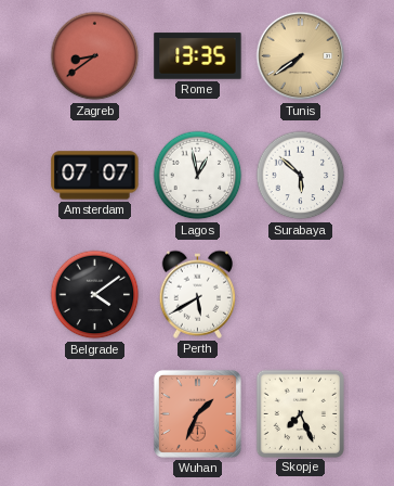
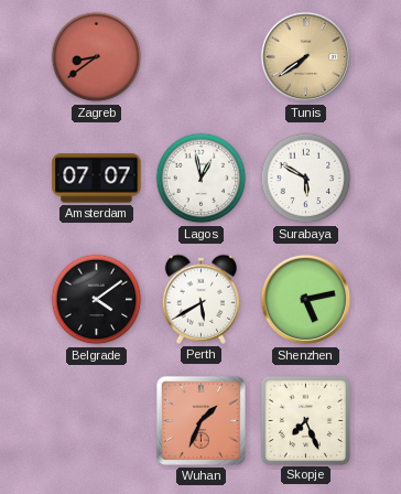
Rome: 13:35 -> none
Surabaya: 5:52 -> 5:50
Shenzhen: none -> 5:13
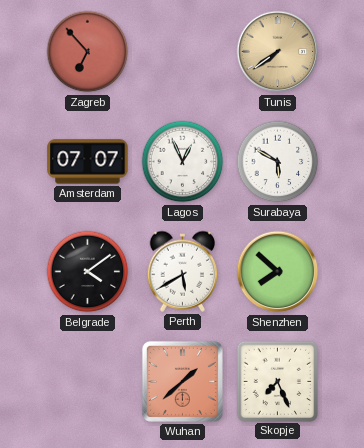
Zagreb: 8:39 -> 6:53
Lagos: 12:58 -> 12:56
Shenzhen: 5:13 -> 7:52
Wuhan: 1:34 -> 1:38
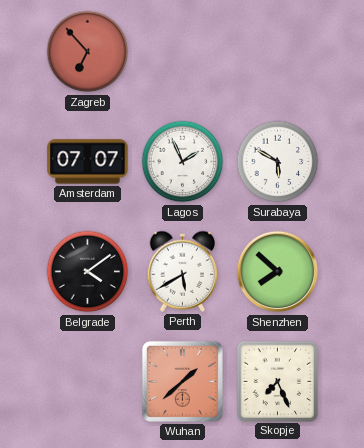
Tunis: 7:39 -> none
Lagos: 12:56 -> 1:56
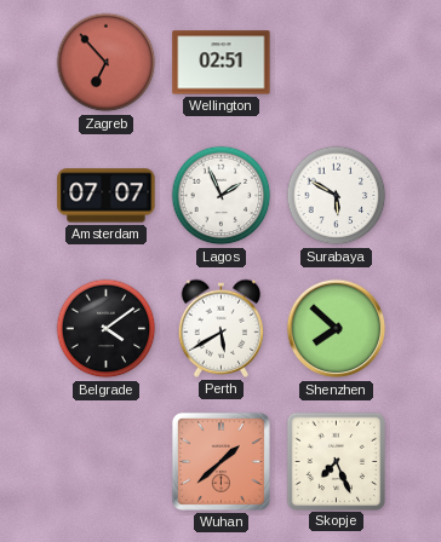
Wellington: none -> 02:51
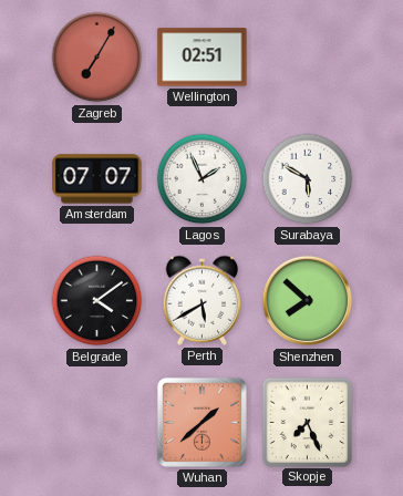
Zagreb: 6:53 -> 7:05
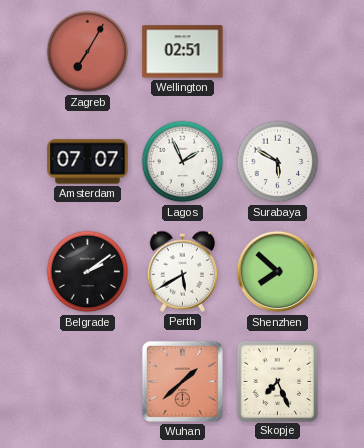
Belgrade: 4:09 -> 2:09
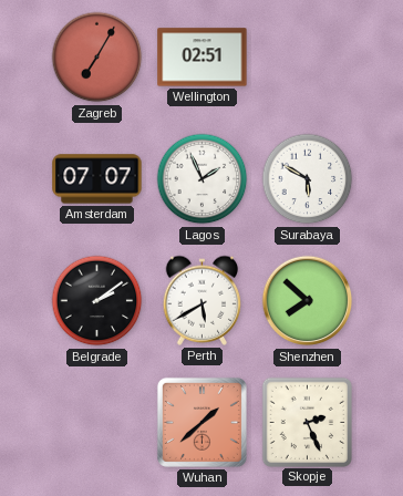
Skopje: 7:26 -> 2:26
